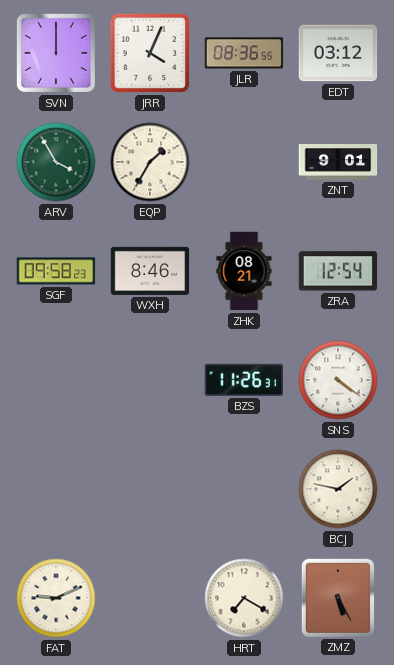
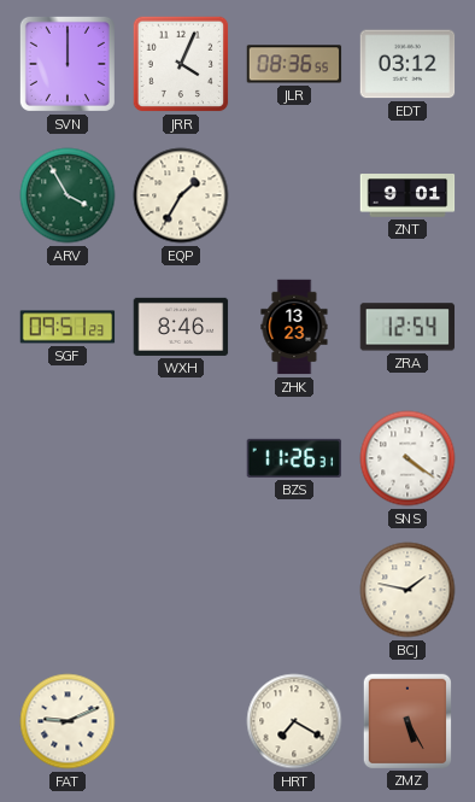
SGF: 09:58 -> 09:51
ZHK: 08:21 -> 13:23
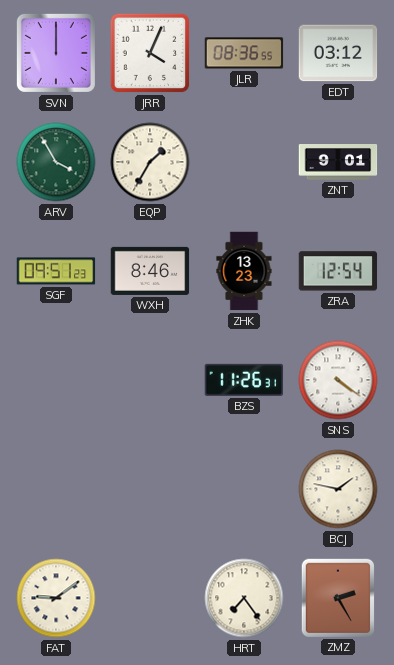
FAT: 9:11 -> 9:09
HRT: 7:20 -> 7:24
ZMZ: 5:25 -> 2:25
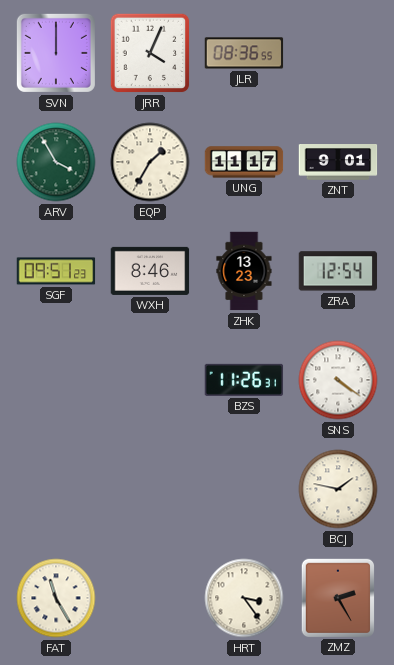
EDT: 03:12 -> none
UNG: none -> 11:17
FAT: 9:09 -> 11:25
HRT: 7:24 -> 3:24
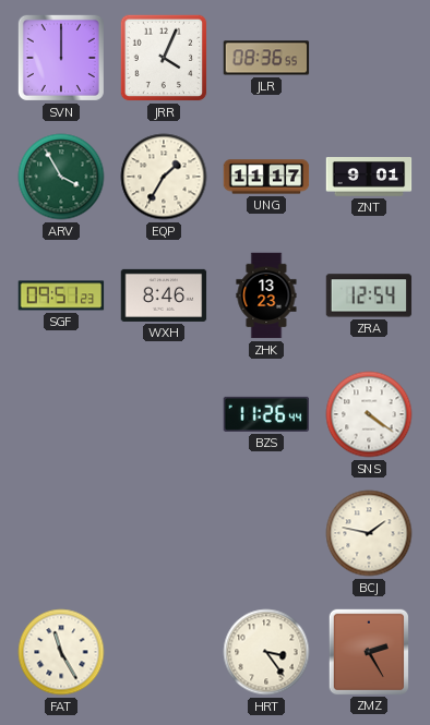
BZS: 11:26:31 -> 11:26:44
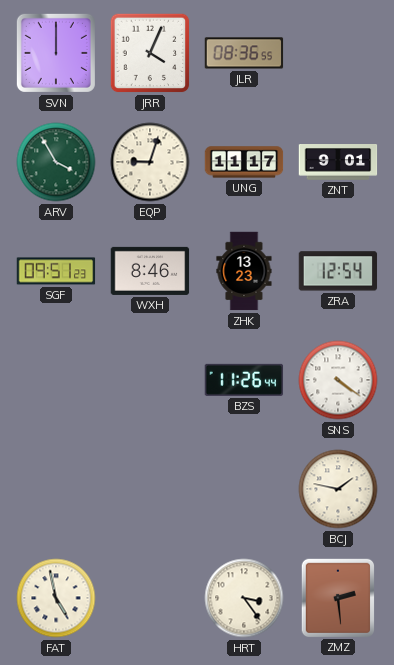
EQP: 1:35 -> 9:03
FAT: 11:25 -> 4:58
ZMZ: 2:25 -> 2:29
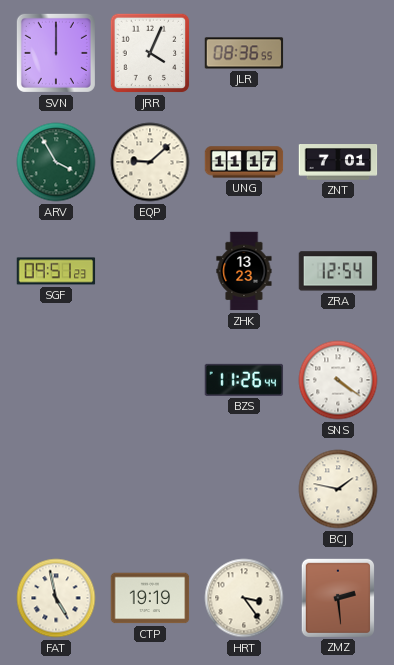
EQP: 9:03 -> 9:08
ZNT: 9:01 -> 7:01
WXH: 8:46 -> none
CTP: none -> 19:19
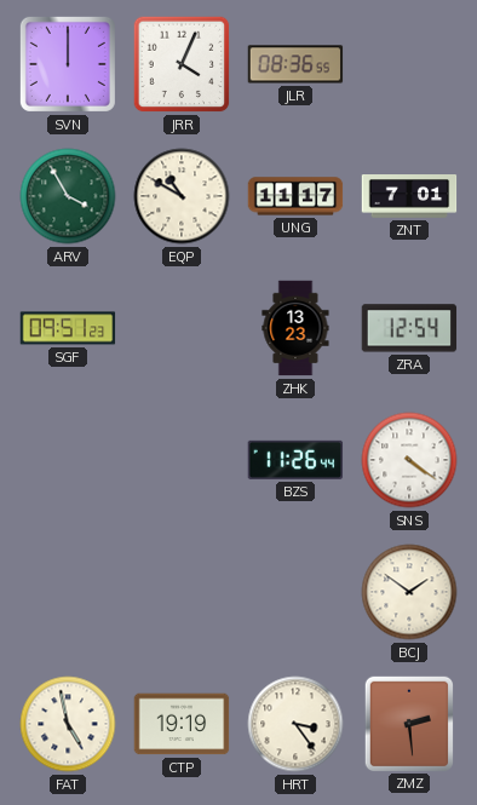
EQP: 9:08 -> 10:50
BCJ: 1:47 -> 1:51
